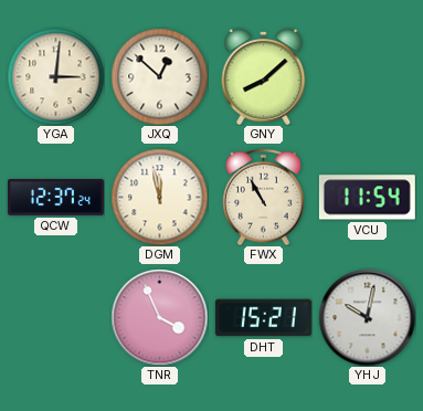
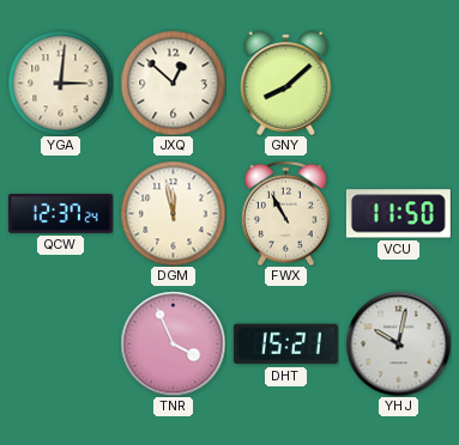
VCU: 11:54 -> 11:50
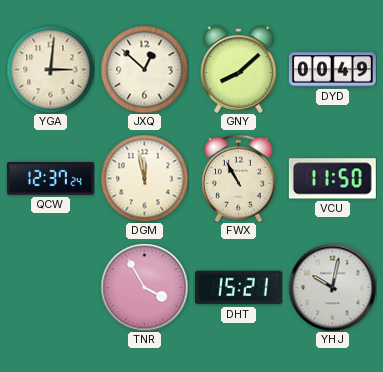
DYD: none -> 00:49
TNR: 3:56 -> 3:55
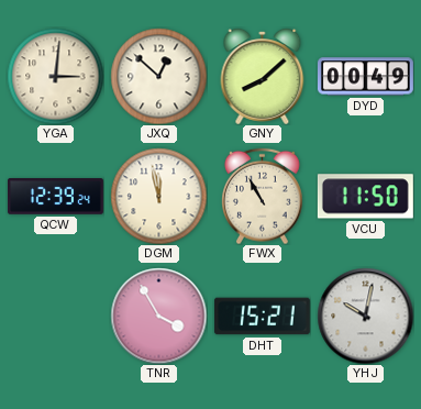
QCW: 12:37 -> 12:39
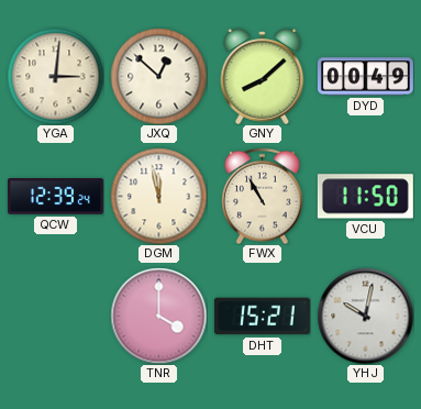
TNR: 3:55 -> 4:00
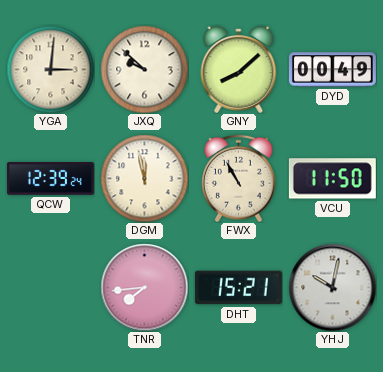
JXQ: 12:52 -> 9:52
TNR: 4:00 -> 7:44
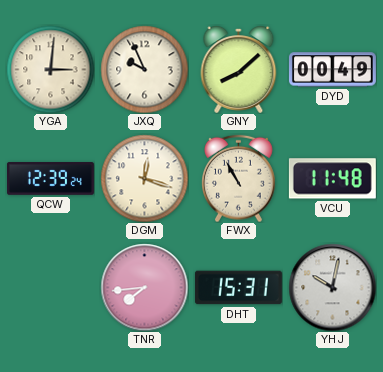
JXQ: 9:52 -> 9:56
DGM: 11:58 -> 12:18
VCU: 11:50 -> 11:48
DHT: 15:21 -> 15:31
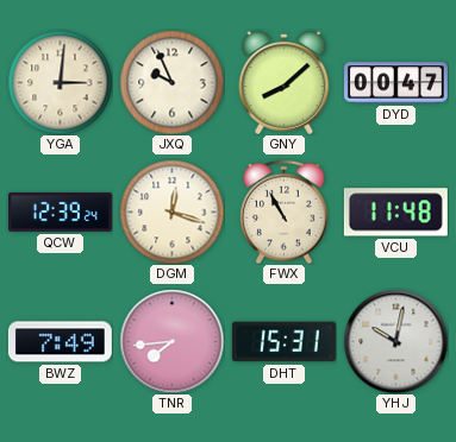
DYD: 00:49 -> 00:47
BWZ: none -> 7:49
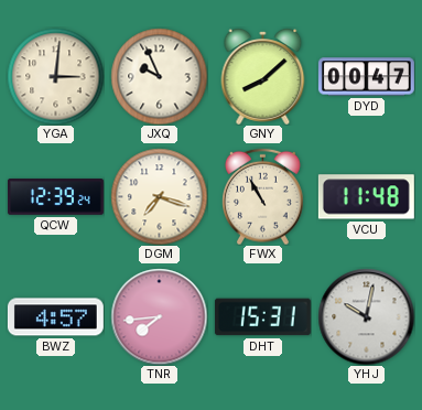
DGM: 12:18 -> 7:18
BWZ: 7:49 -> 4:57
